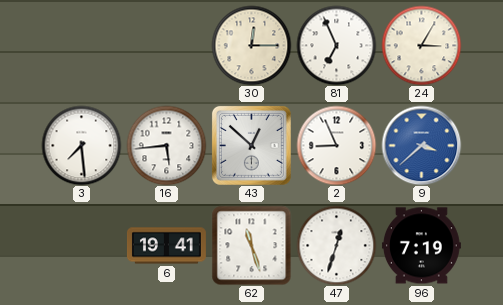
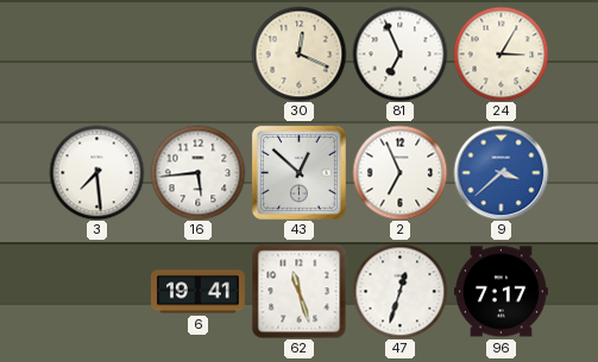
30: 12:15 -> 12:19
2: 8:56 -> 6:56
96: 7:19 -> 7:17
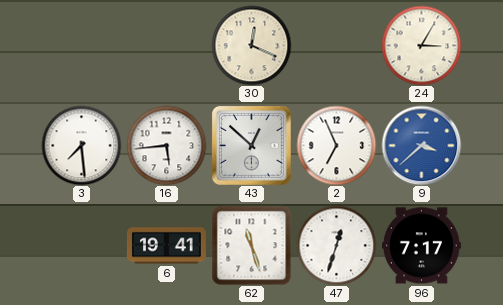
81: 6:56 -> none
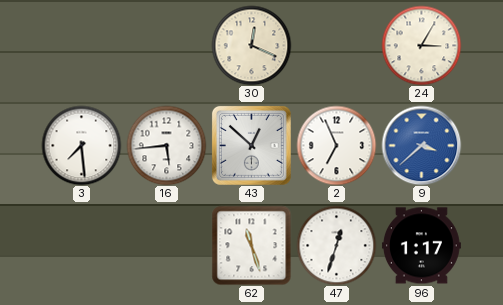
6: 19:41 -> none
96: 7:17 -> 1:17
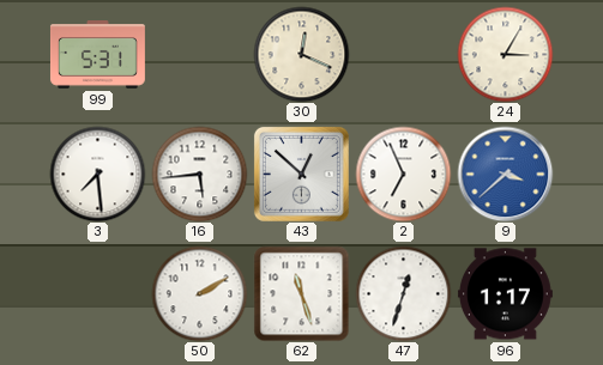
99: none -> 5:31
50: none -> 2:10
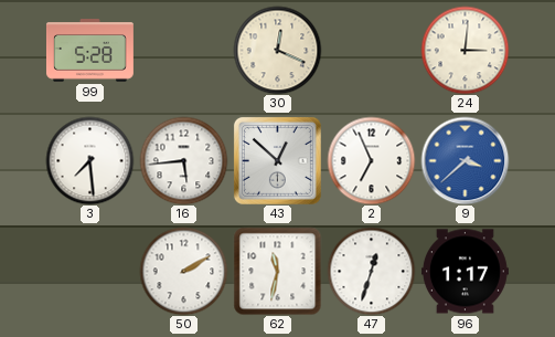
99: 5:31 -> 5:28
24: 3:05 -> 3:01
62: 11:27 -> 11:32
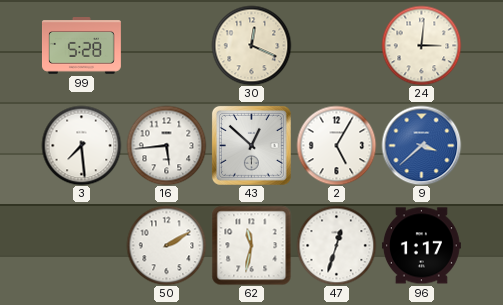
2: 6:56 -> 5:05
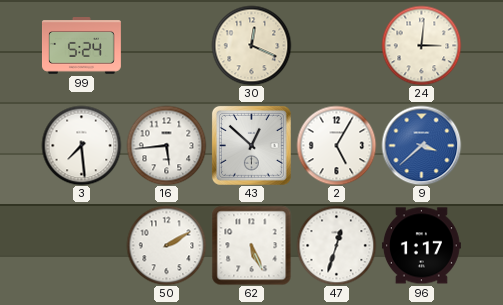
99: 5:28 -> 5:24
62: 11:32 -> 5:26
